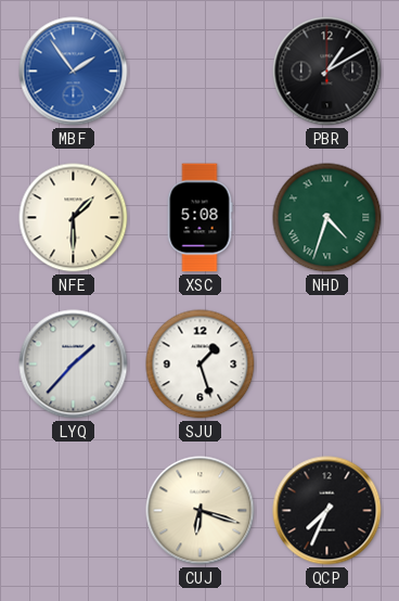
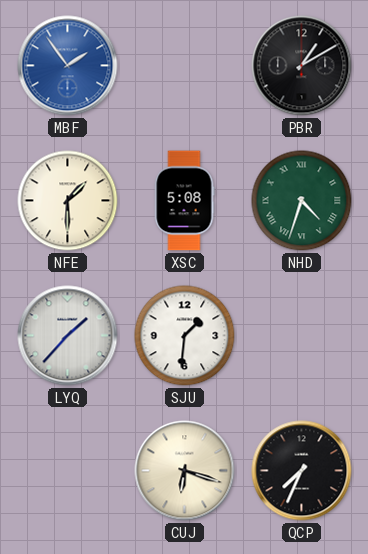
SJU: 1:27 -> 1:31
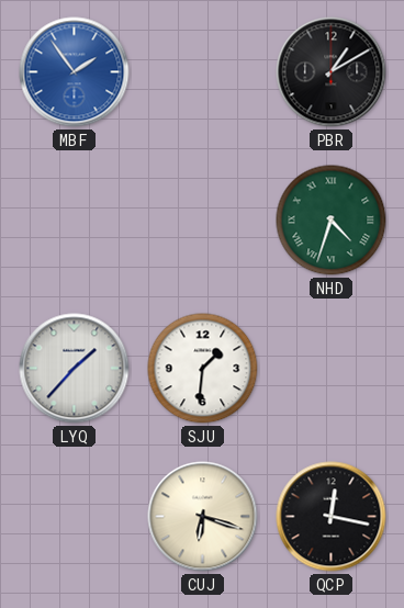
NFE: 1:30 -> none
XSC: 5:08 -> none
QCP: 7:34 -> 12:17
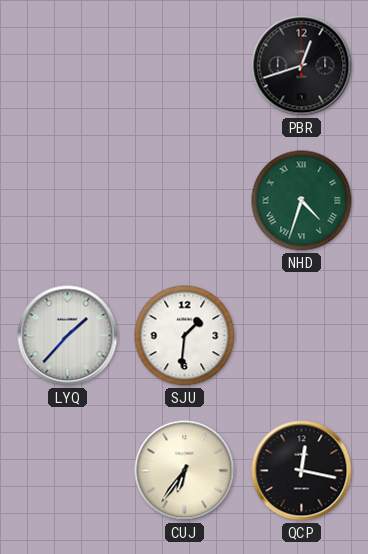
MBF: 1:54 -> none
PBR: 1:10 -> 12:42
CUJ: 6:18 -> 6:36
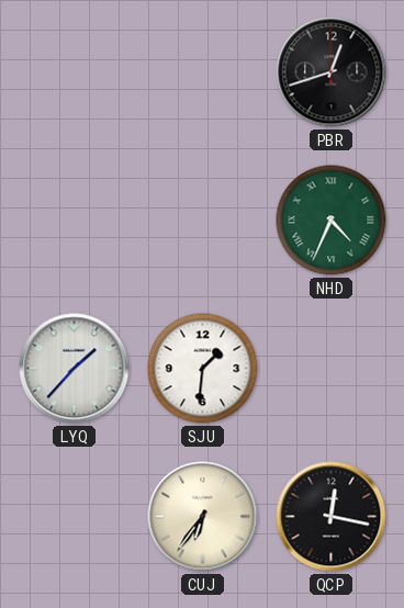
NHD: 4:33 -> 4:34
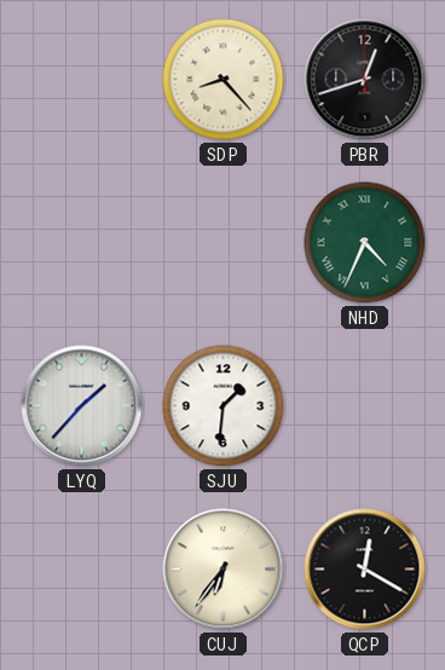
SDP: none -> 8:23
QCP: 12:17 -> 12:20
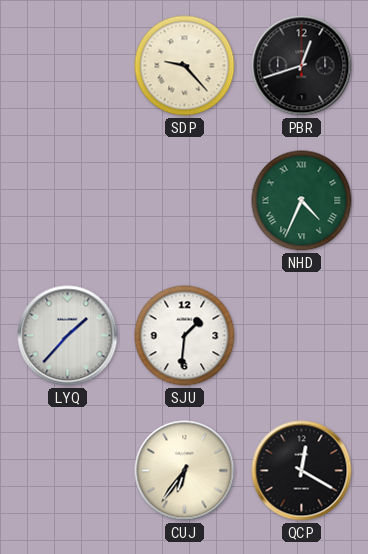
SDP: 8:23 -> 9:23
